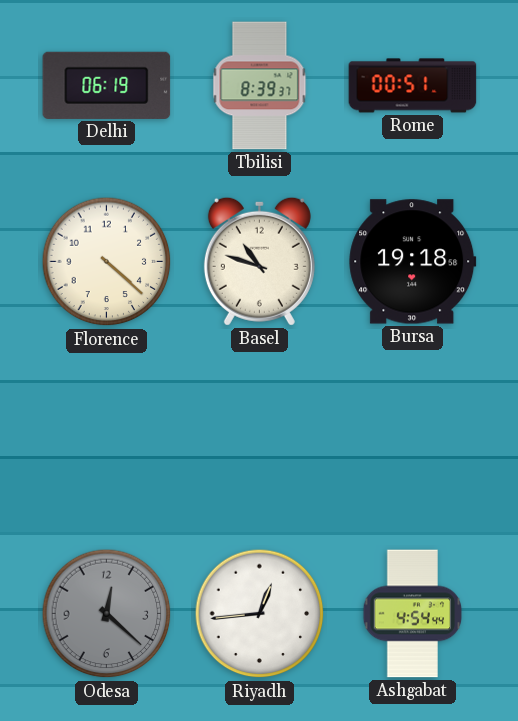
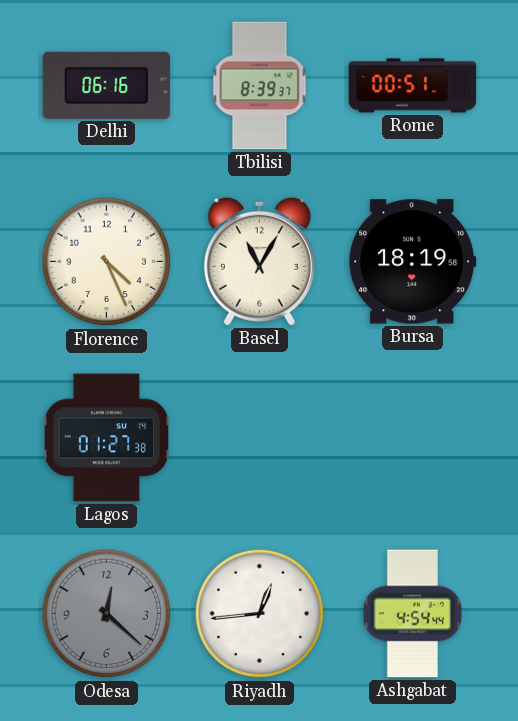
Delhi: 06:19 -> 06:16
Florence: 4:22 -> 4:26
Basel: 10:48 -> 11:05
Bursa: 19:18 -> 18:19
Lagos: none -> 01:27
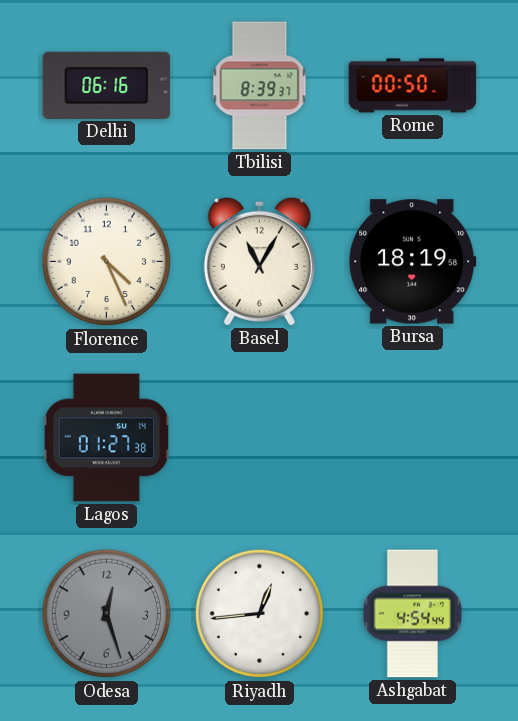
Rome: 00:51 -> 00:50
Odesa: 12:22 -> 12:27
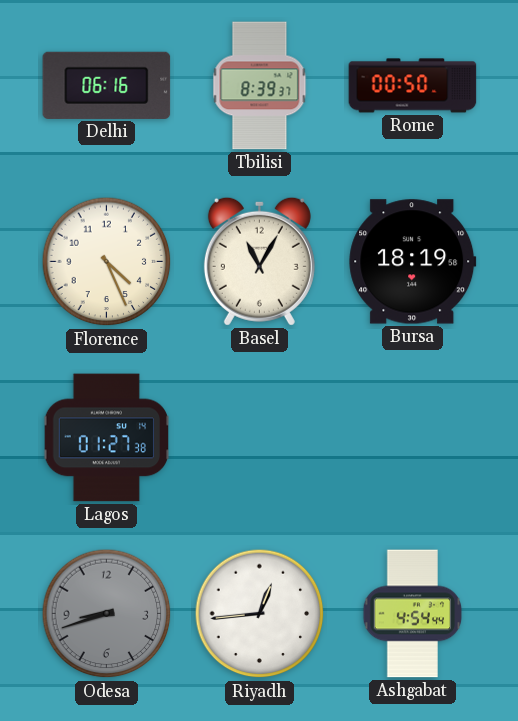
Odesa: 12:27 -> 8:42
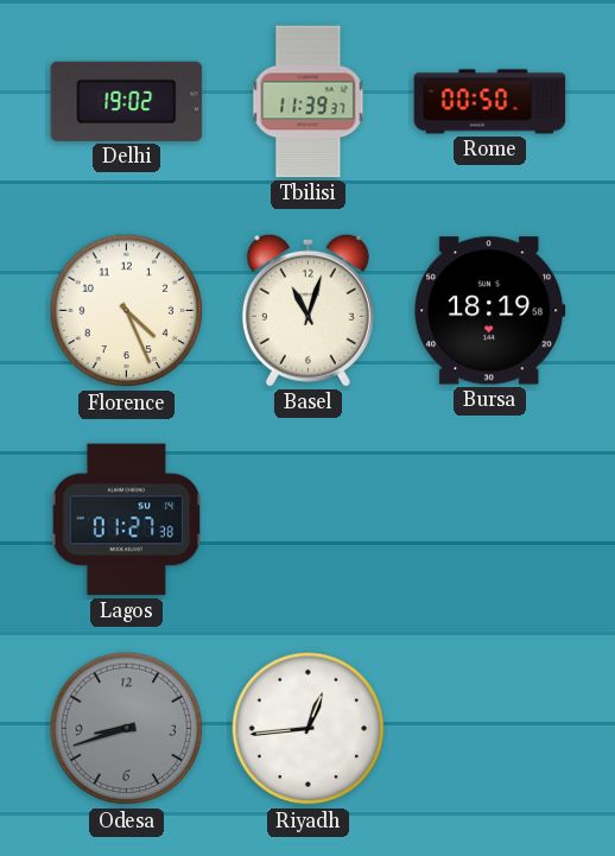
Delhi: 06:16 -> 19:02
Tbilisi: 8:39 -> 11:39
Basel: 11:05 -> 11:03
Ashgabat: 4:54 -> none
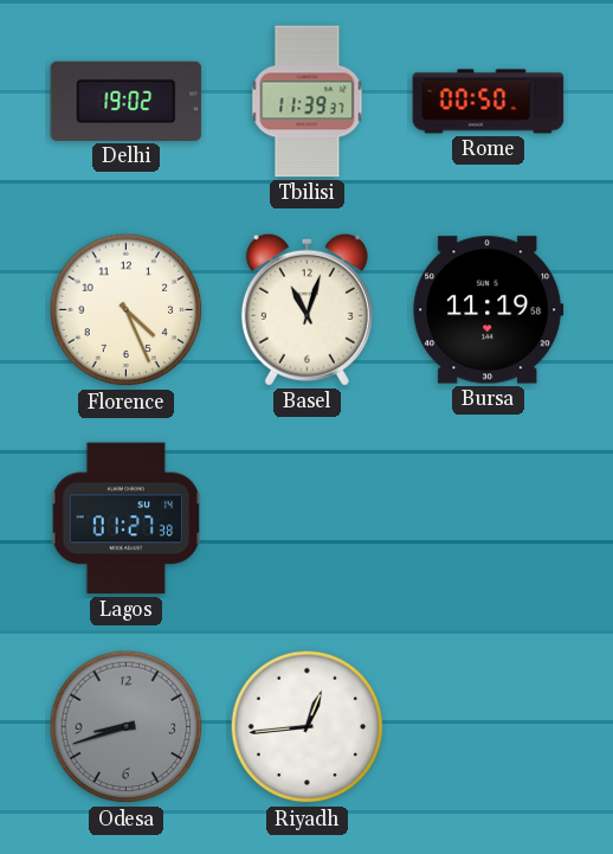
Bursa: 18:19 -> 11:19
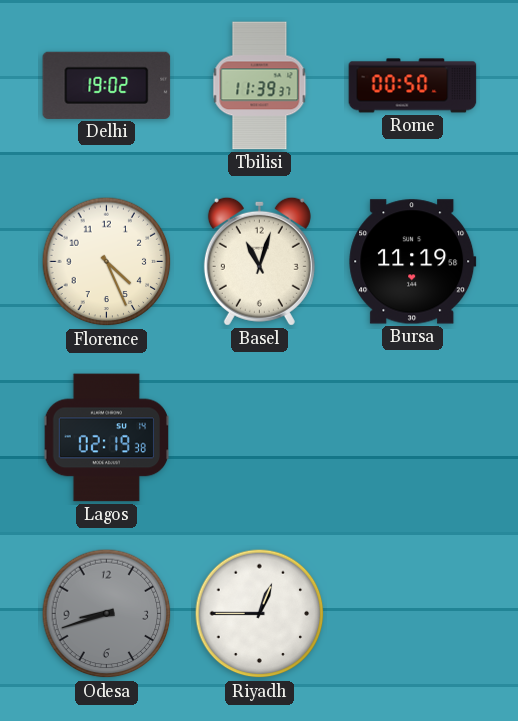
Lagos: 01:27 -> 02:19
Riyadh: 12:44 -> 12:45
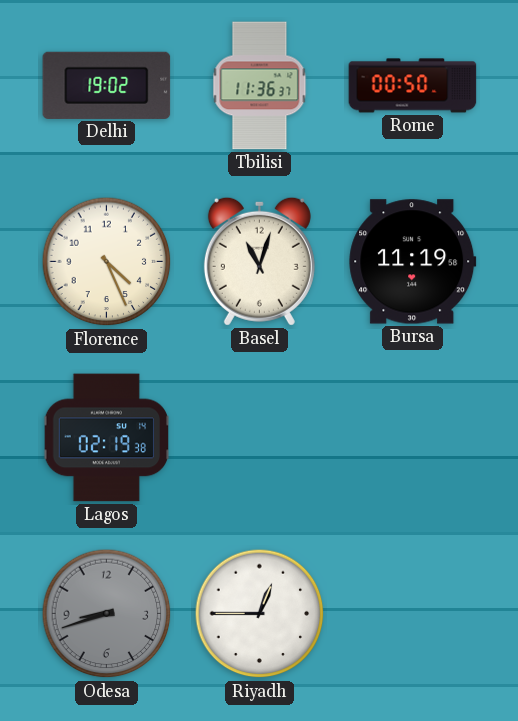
Tbilisi: 11:39 -> 11:36
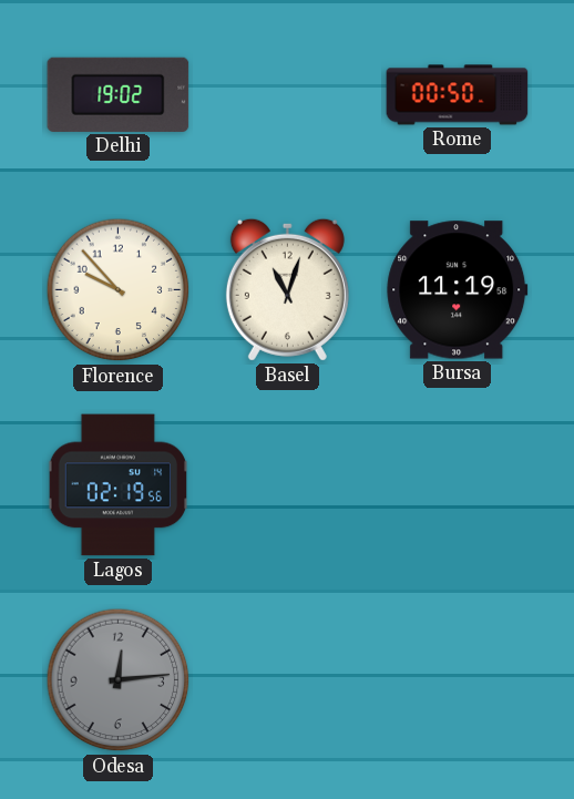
Tbilisi: 11:36 -> none
Florence: 4:26 -> 9:53
Lagos: 02:19:38 -> 02:19:56
Odesa: 8:42 -> 12:14
Riyadh: 12:45 -> none
